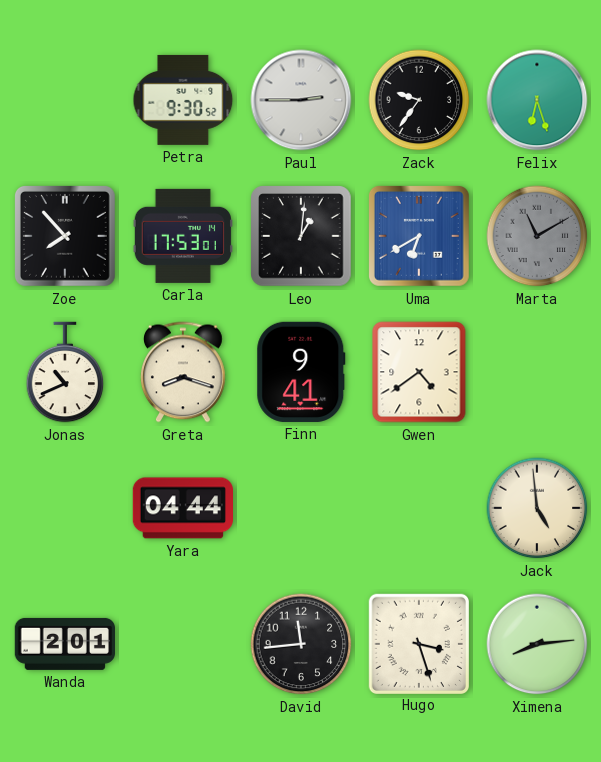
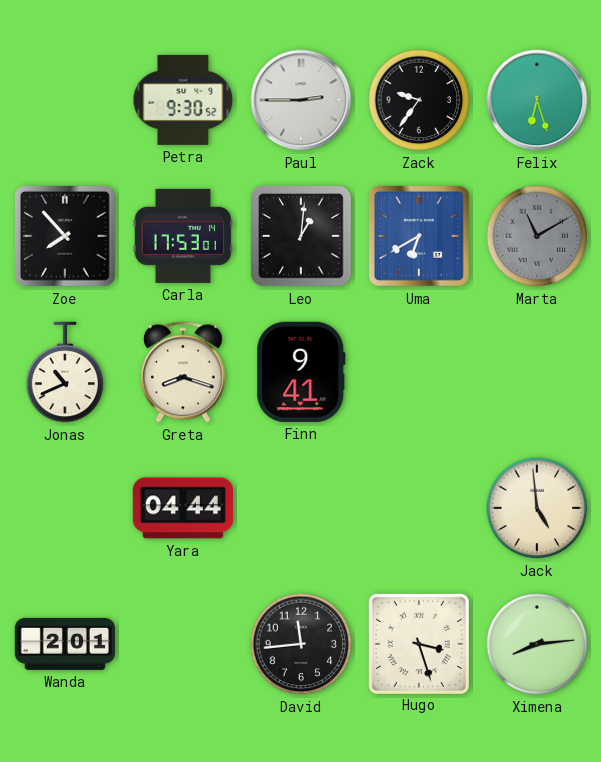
Gwen: 4:39 -> none
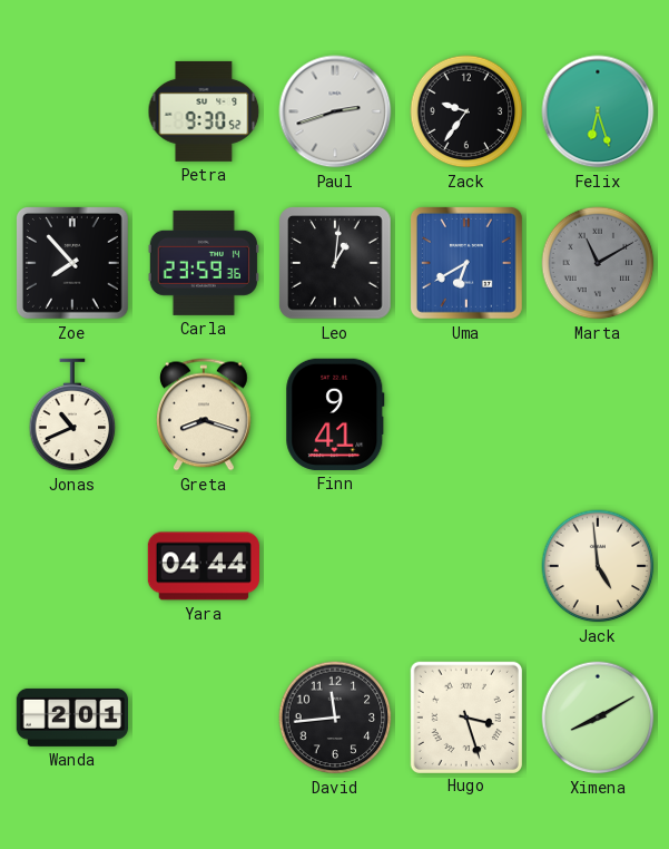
Paul: 2:45 -> 2:42
Carla: 17:53 -> 23:59
Ximena: 8:14 -> 8:10
